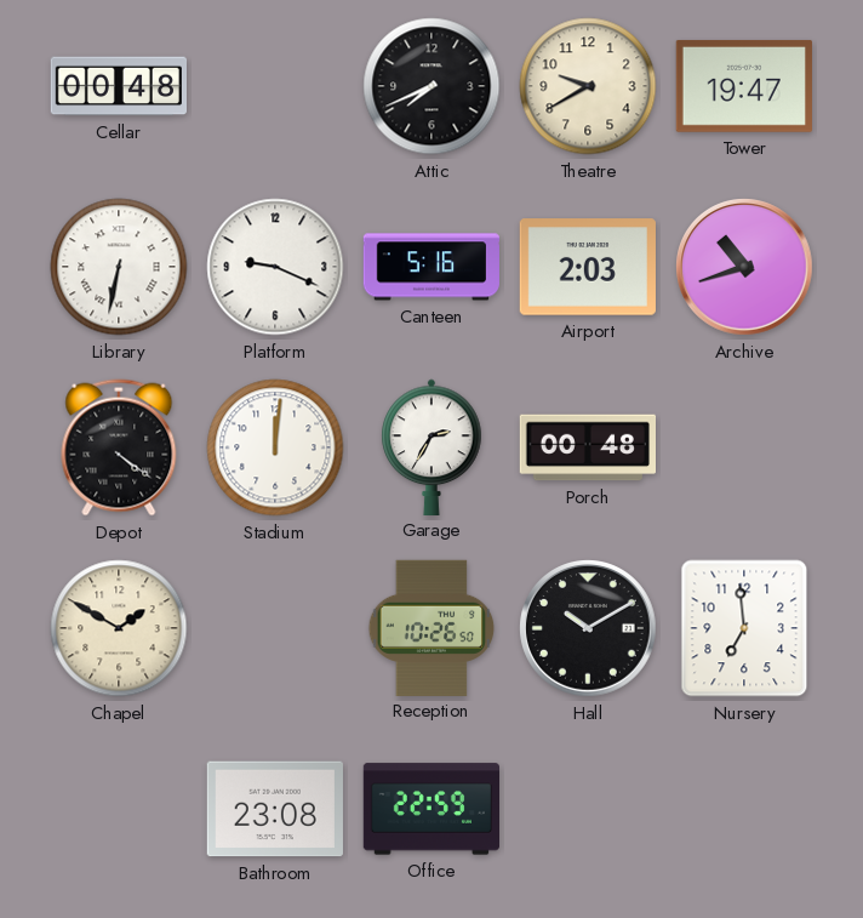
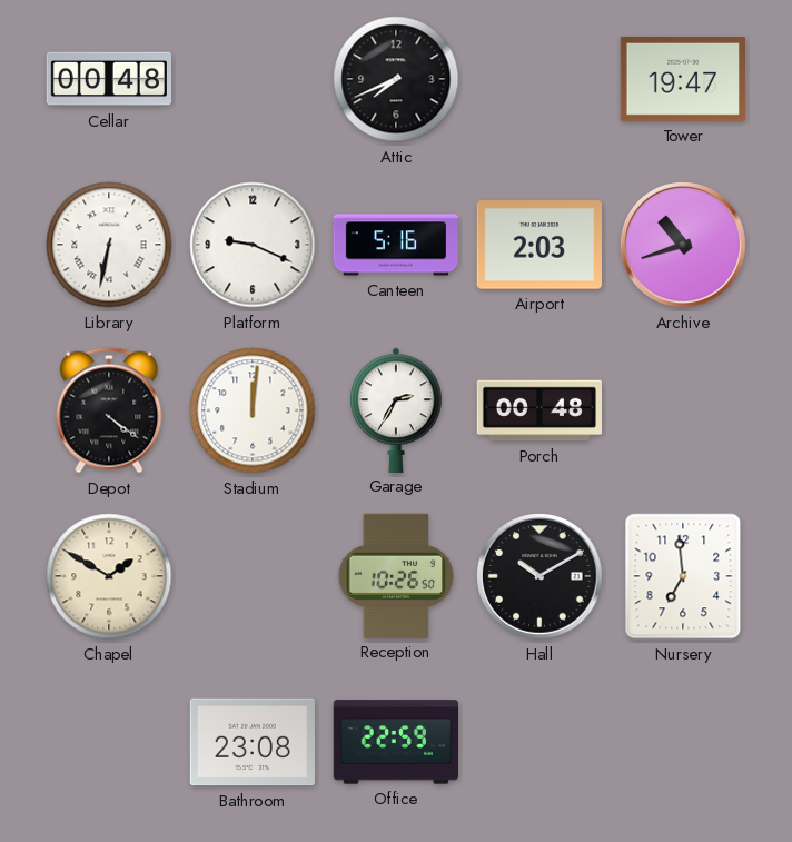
Theatre: 9:40 -> none
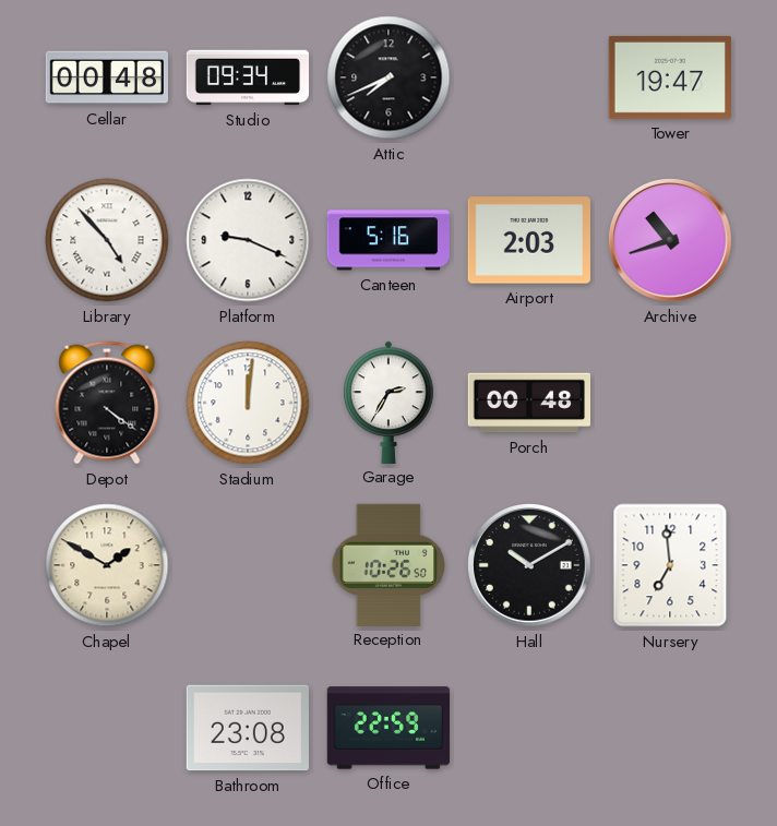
Studio: none -> 09:34
Library: 6:32 -> 4:53
